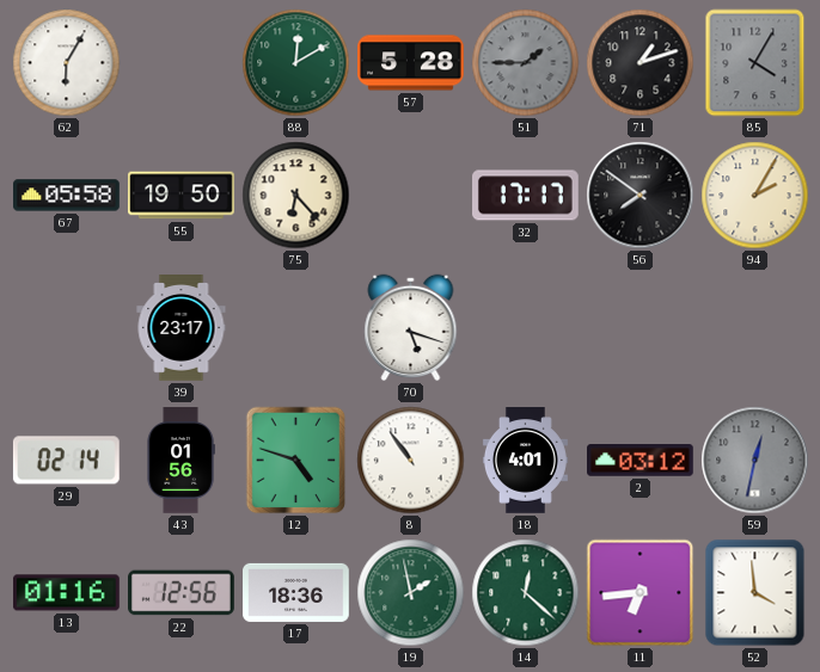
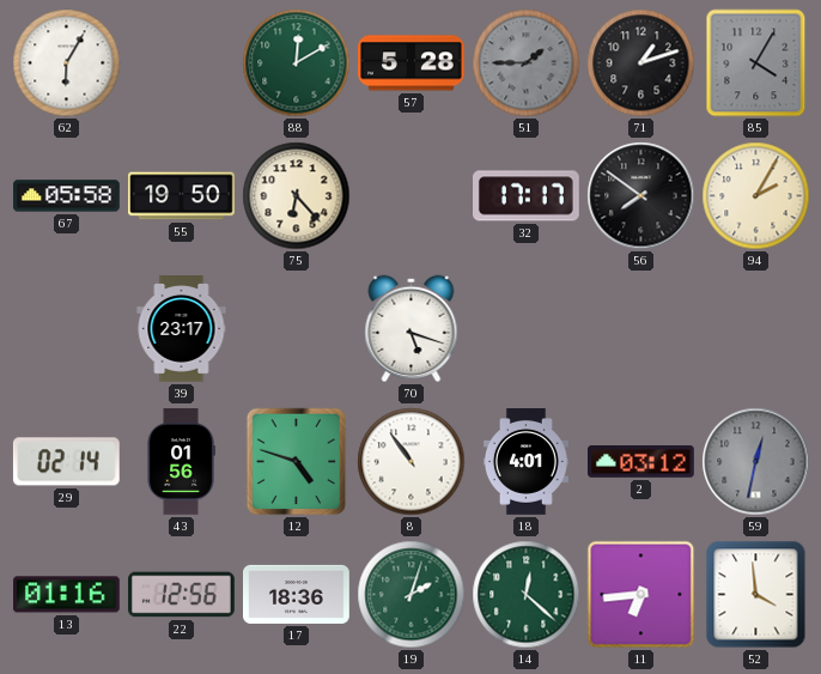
19: 1:58 -> 2:03
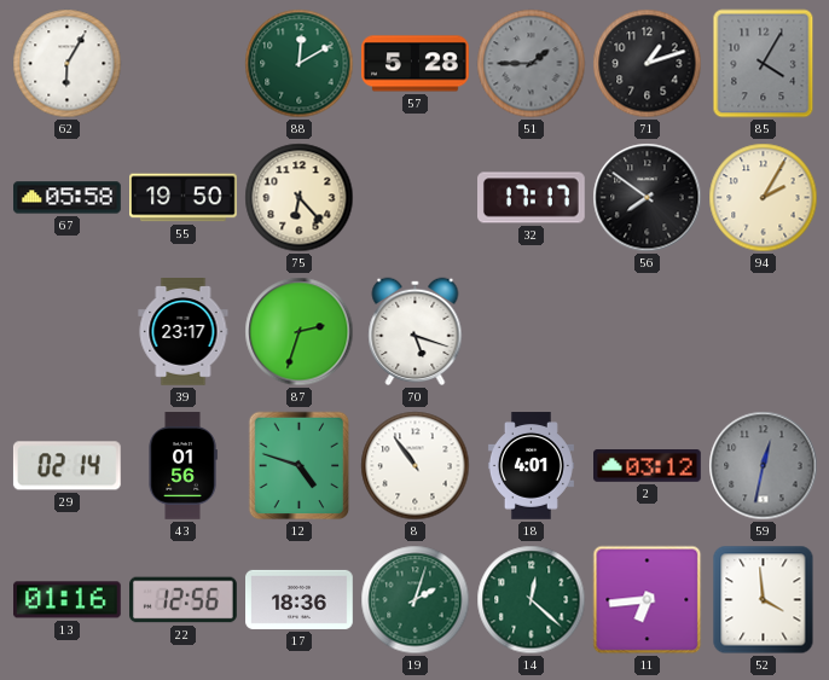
87: none -> 2:33
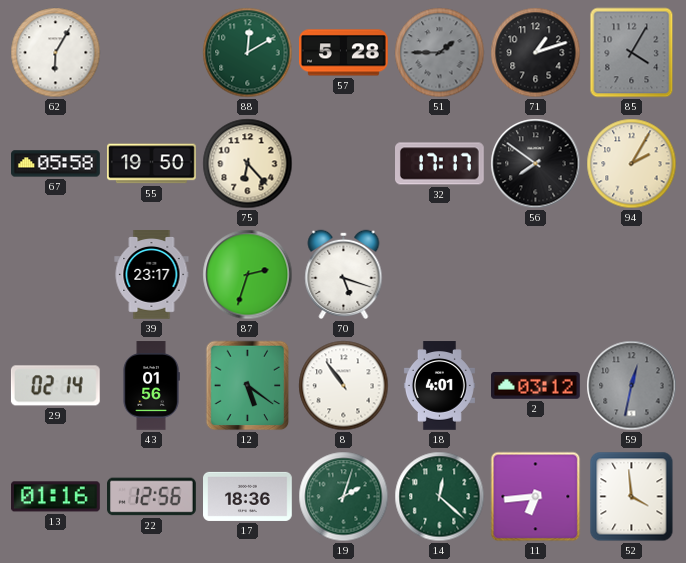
12: 4:48 -> 5:21
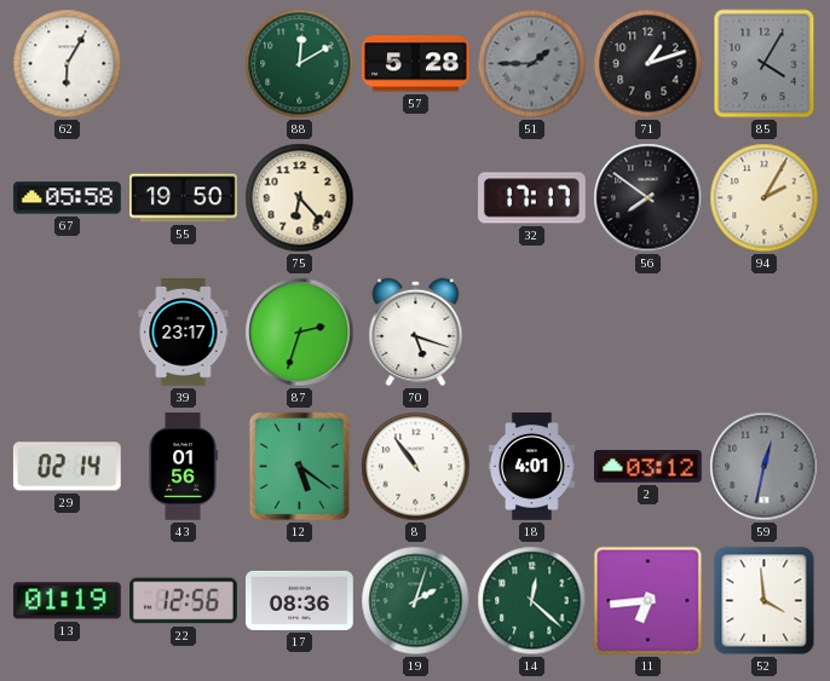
13: 01:16 -> 01:19
17: 18:36 -> 08:36
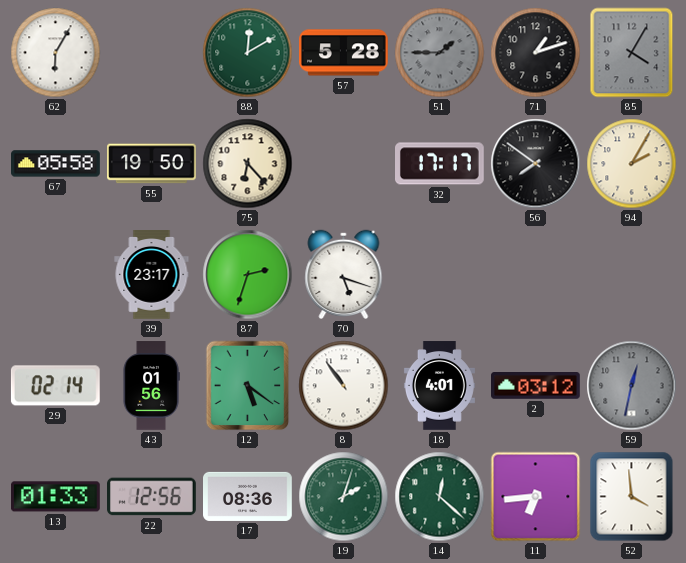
13: 01:19 -> 01:33
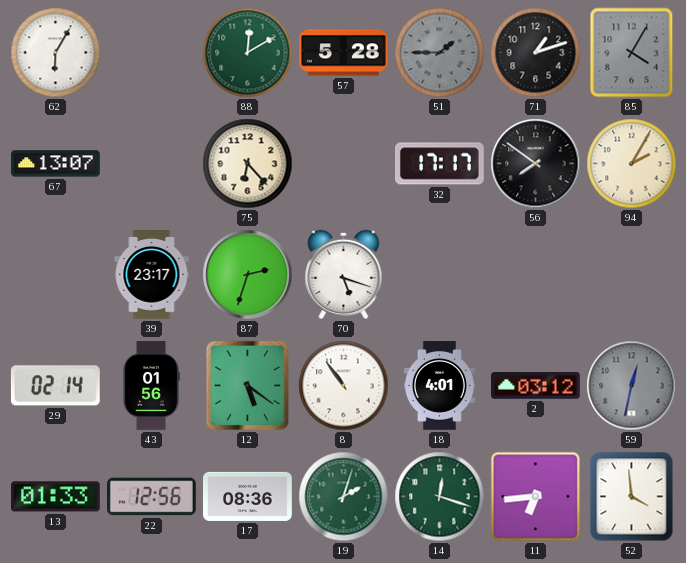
67: 05:58 -> 13:07
55: 19:50 -> none
14: 12:22 -> 12:18
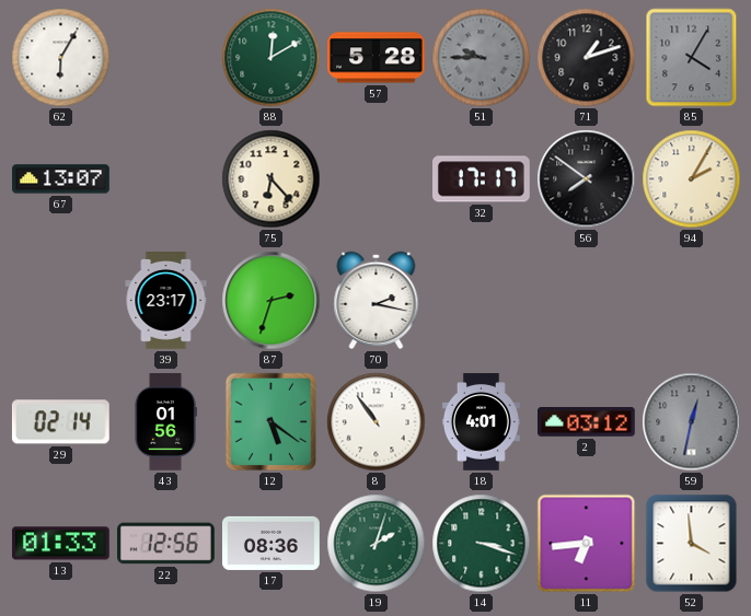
51: 1:45 -> 9:45
70: 5:18 -> 2:17
14: 12:18 -> 3:18
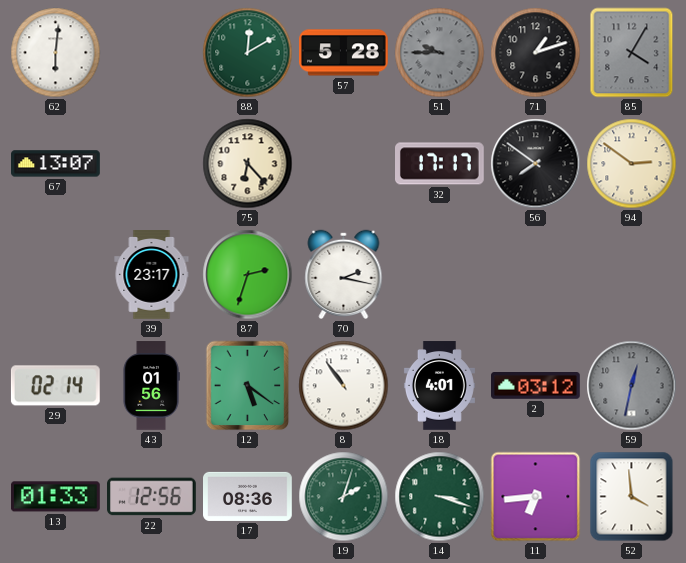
62: 6:05 -> 6:01
94: 2:05 -> 2:51
